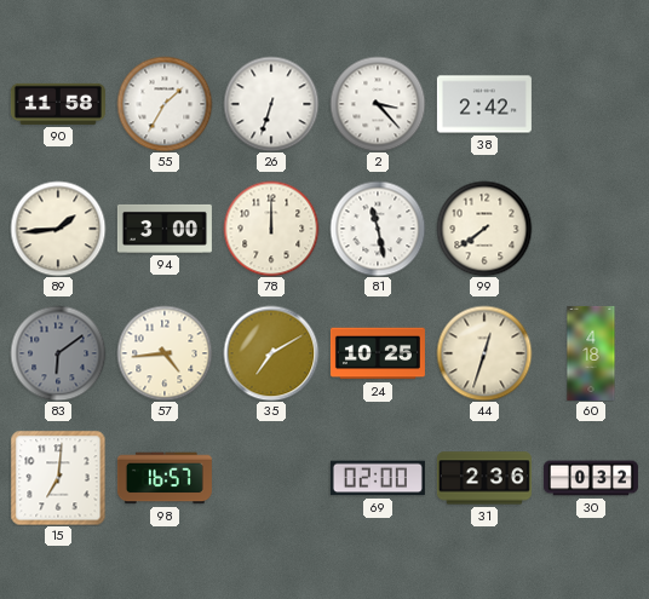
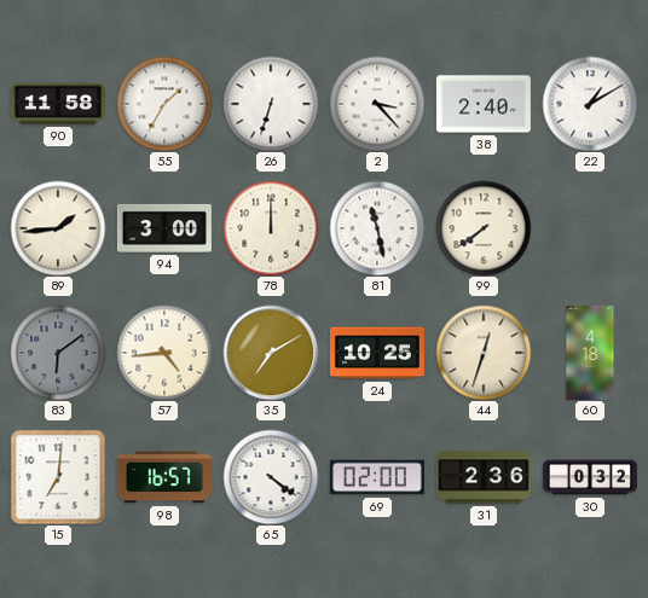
38: 2:42 -> 2:40
22: none -> 1:10
65: none -> 4:21
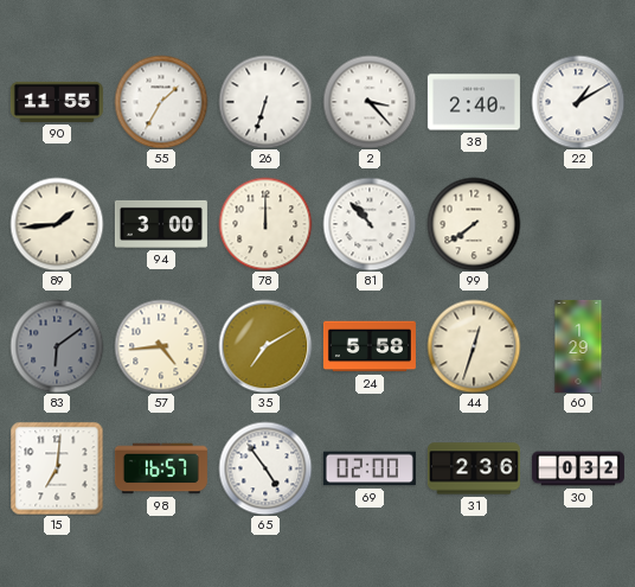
90: 11:58 -> 11:55
81: 11:28 -> 10:53
24: 10:25 -> 5:58
60: 4:18 -> 1:29
65: 4:21 -> 4:54
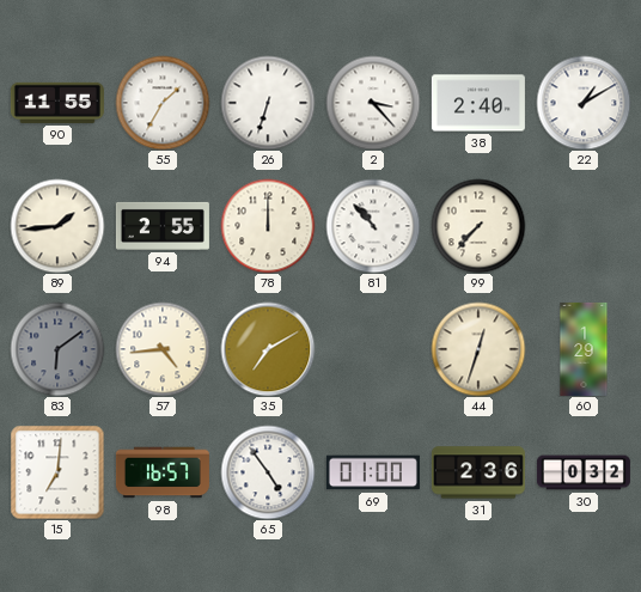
94: 3:00 -> 2:55
99: 7:39 -> 7:37
24: 5:58 -> none
69: 02:00 -> 01:00
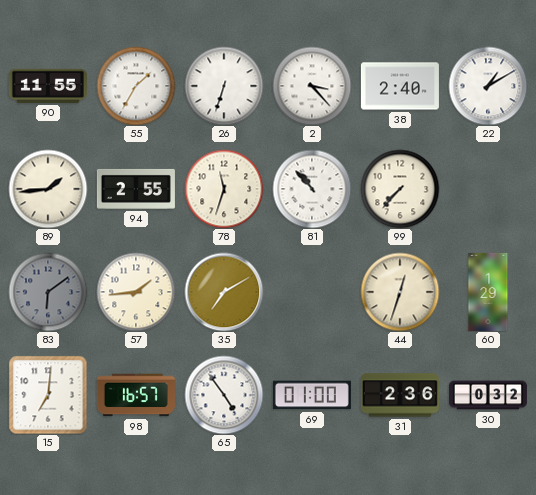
78: 12:00 -> 11:33
57: 4:44 -> 1:44
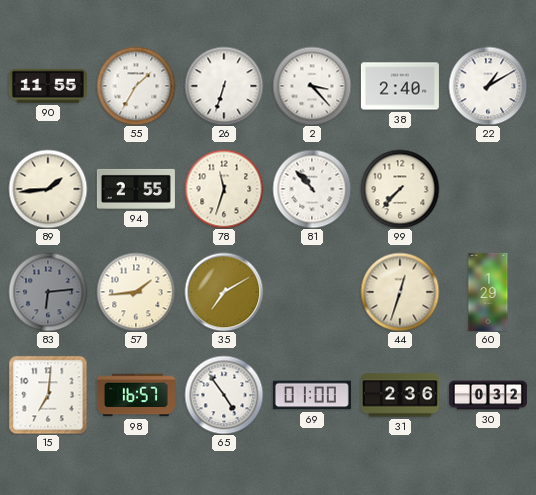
83: 6:09 -> 6:14
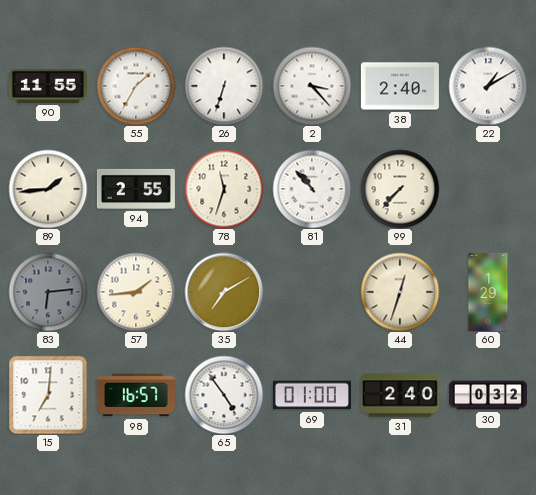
31: 2:36 -> 2:40
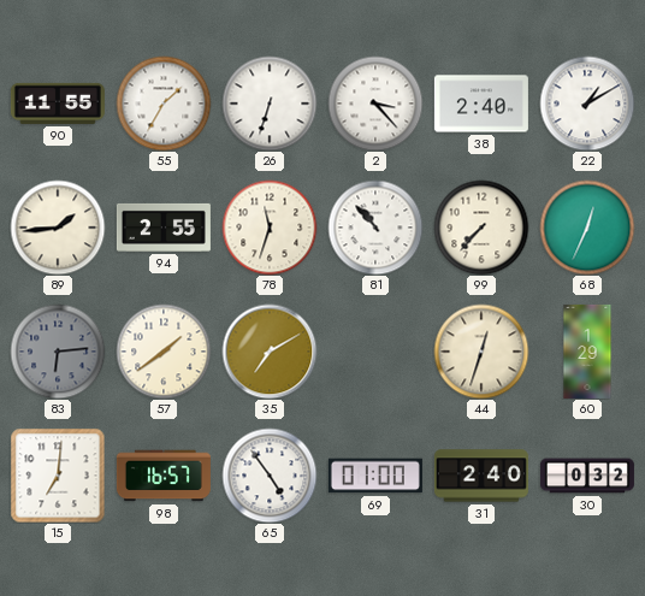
68: none -> 12:34
57: 1:44 -> 1:39
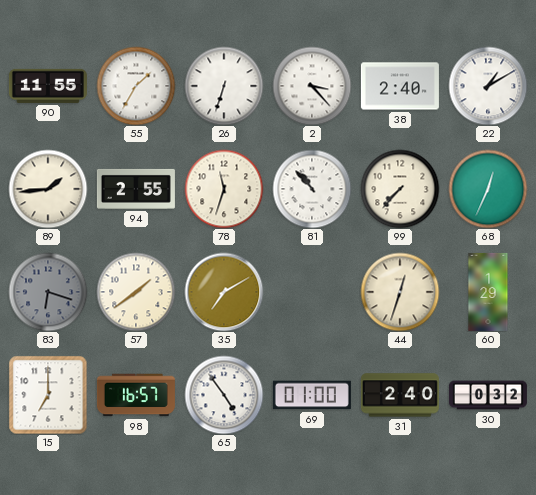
83: 6:14 -> 6:18
15: 7:01 -> 7:00
